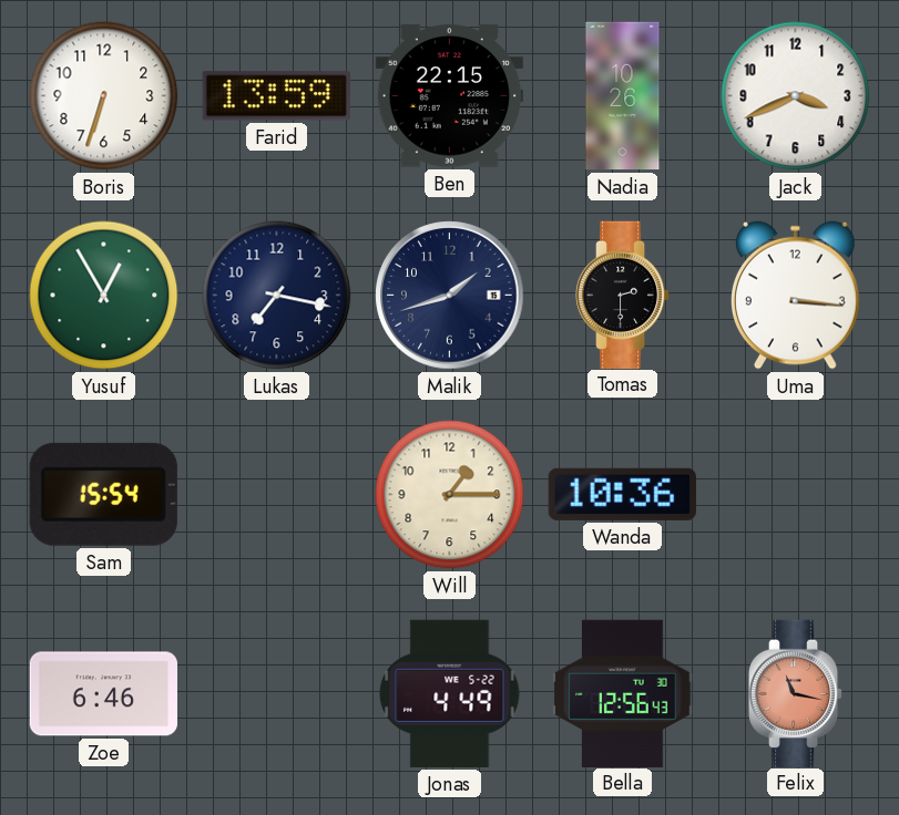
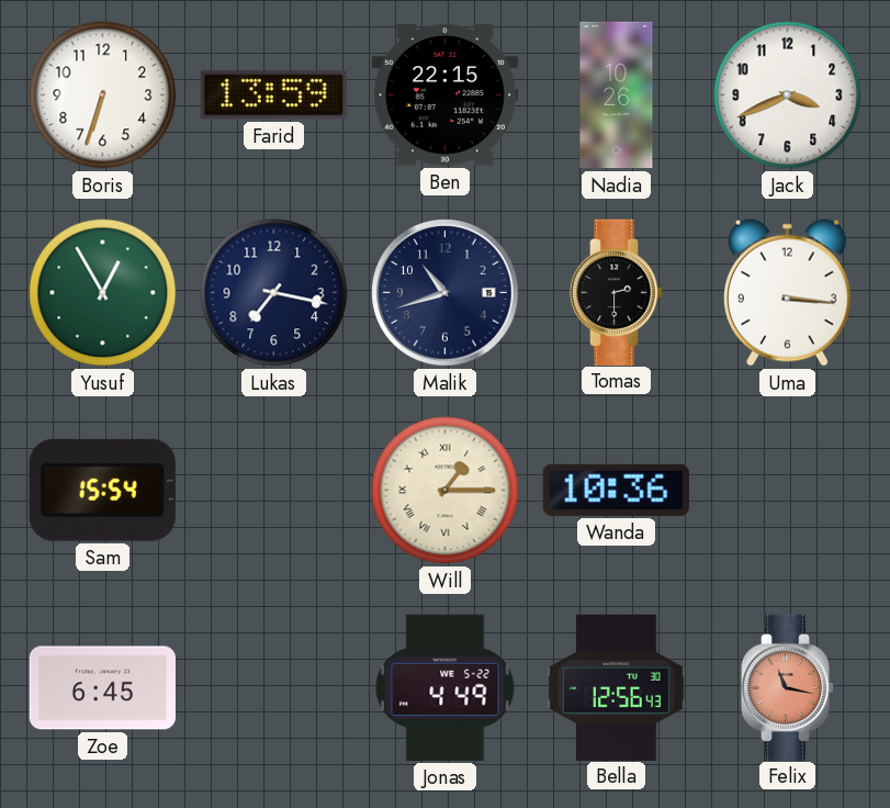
Malik: 1:42 -> 10:42
Will numerals: Arabic -> Roman
Zoe: 6:46 -> 6:45
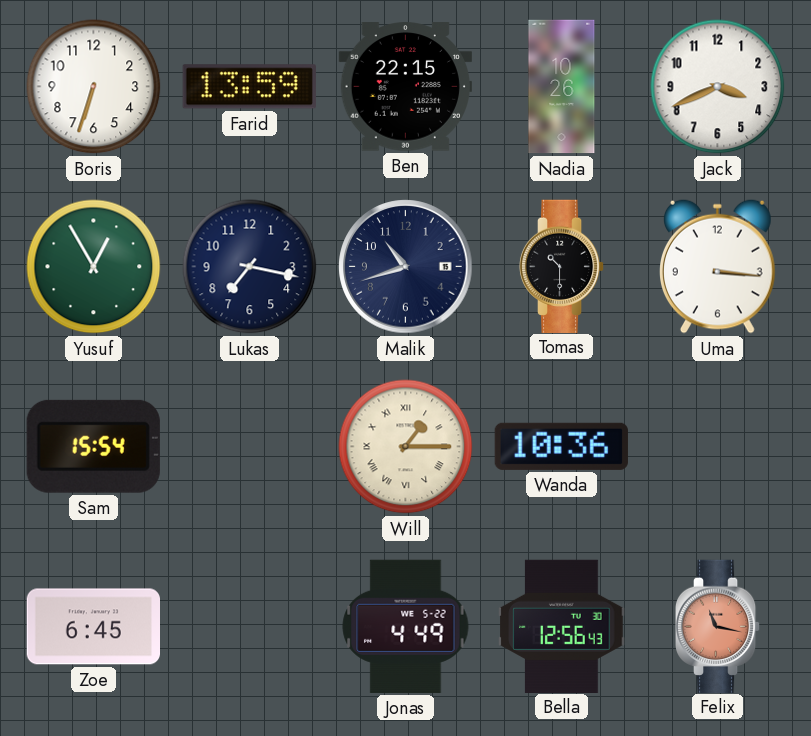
Tomas: 2:30 -> 10:30
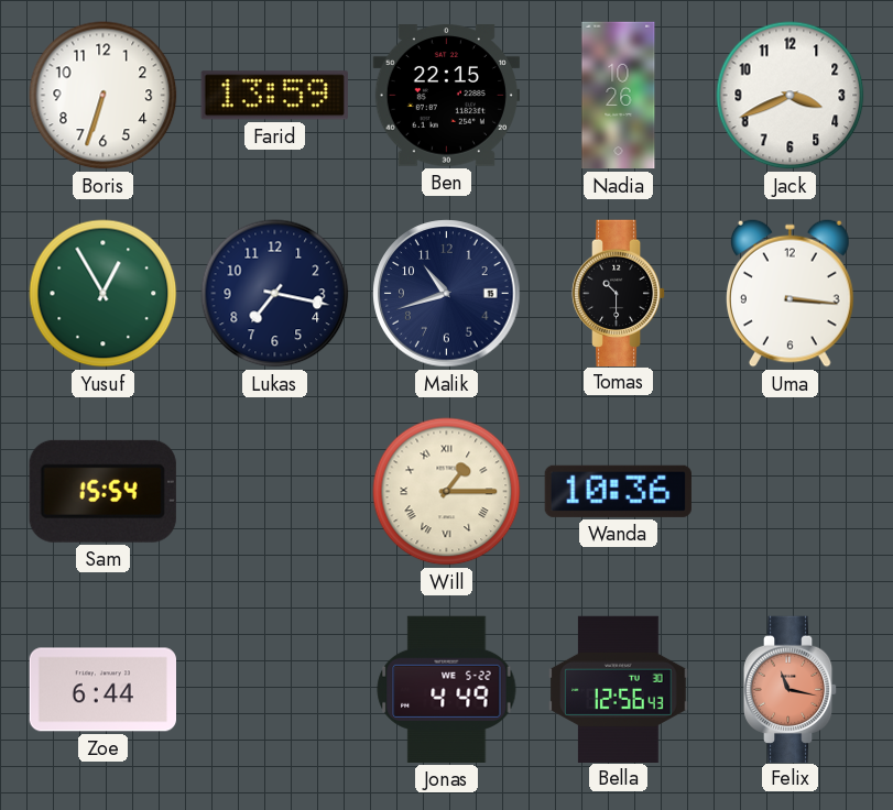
Zoe: 6:45 -> 6:44
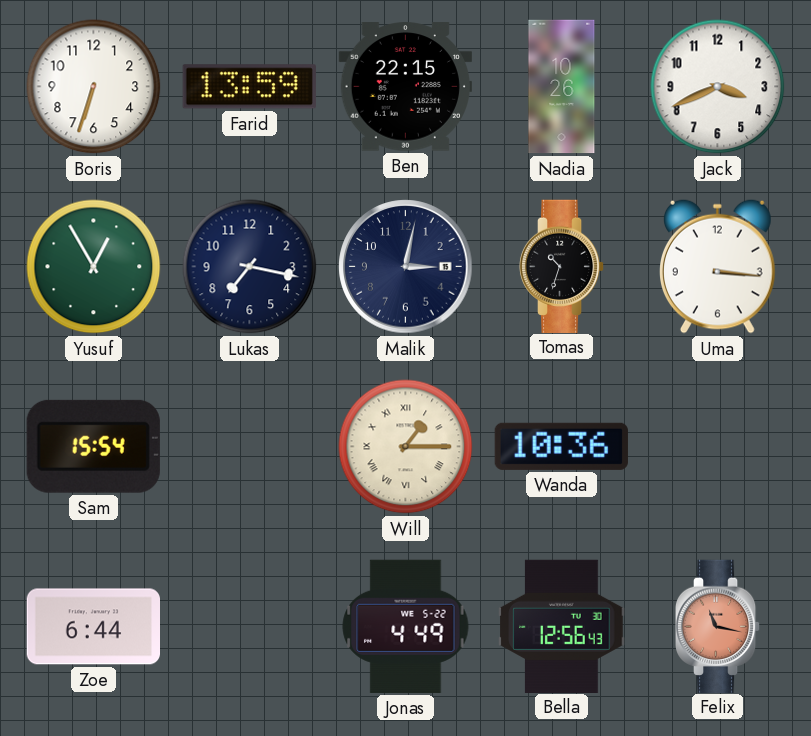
Malik: 10:42 -> 3:02
Tomas: 10:30 -> 10:33
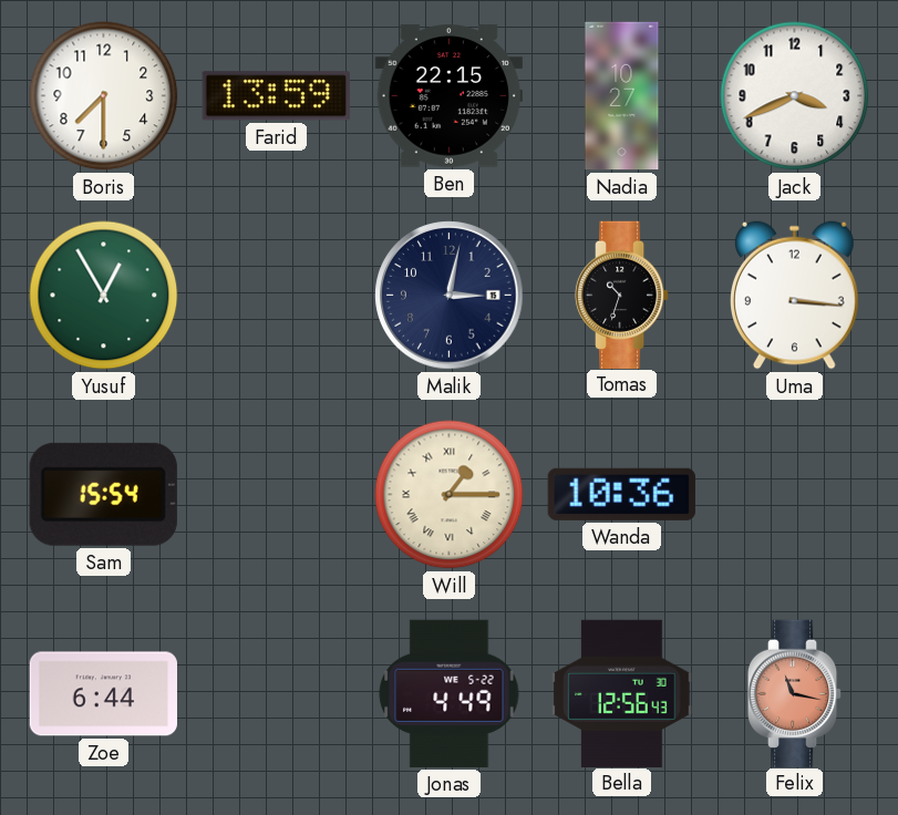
Boris: 6:33 -> 7:30
Nadia: 10:26 -> 10:27
Lukas: 7:17 -> none
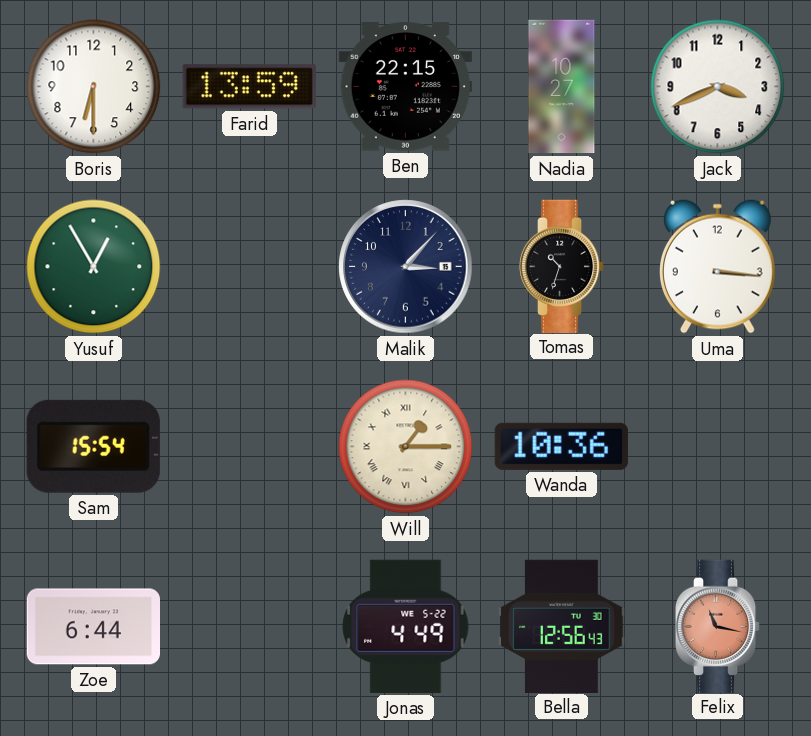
Boris: 7:30 -> 6:30
Malik: 3:02 -> 3:07
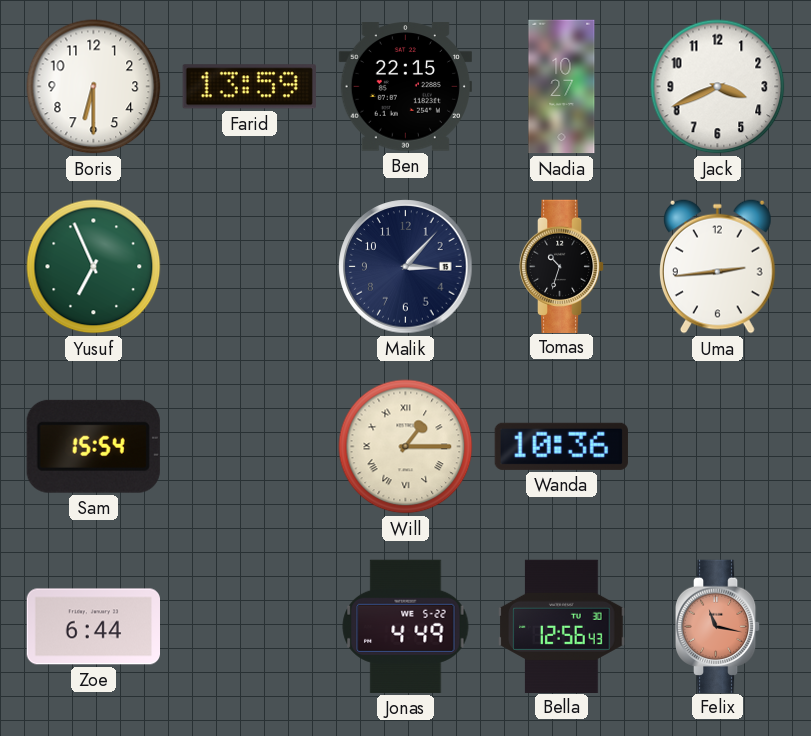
Yusuf: 12:55 -> 6:56
Uma: 3:16 -> 2:44
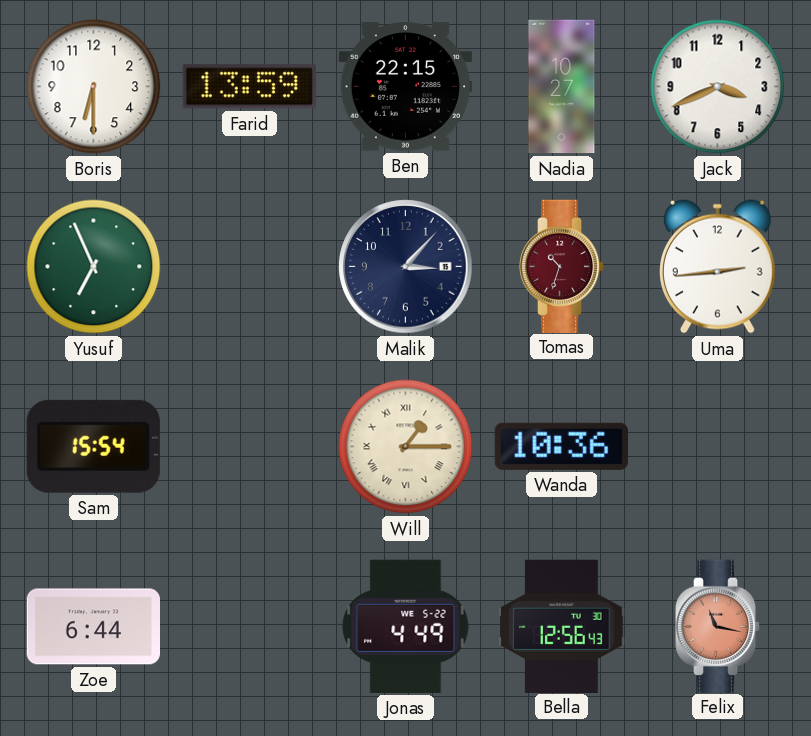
Tomas dial: black -> burgundy
